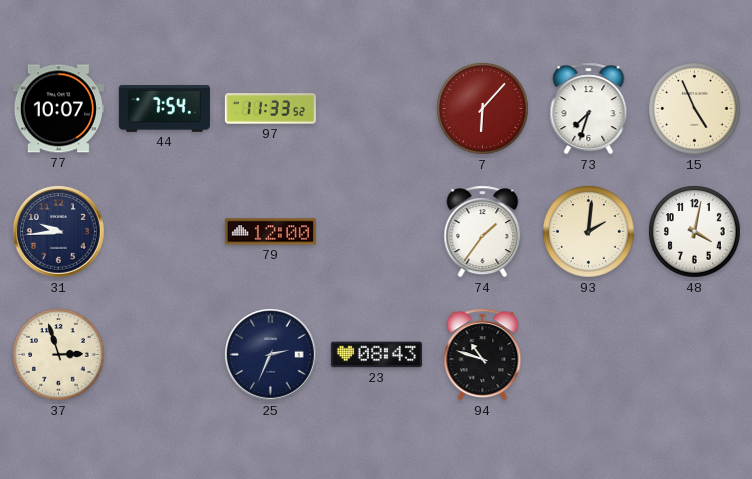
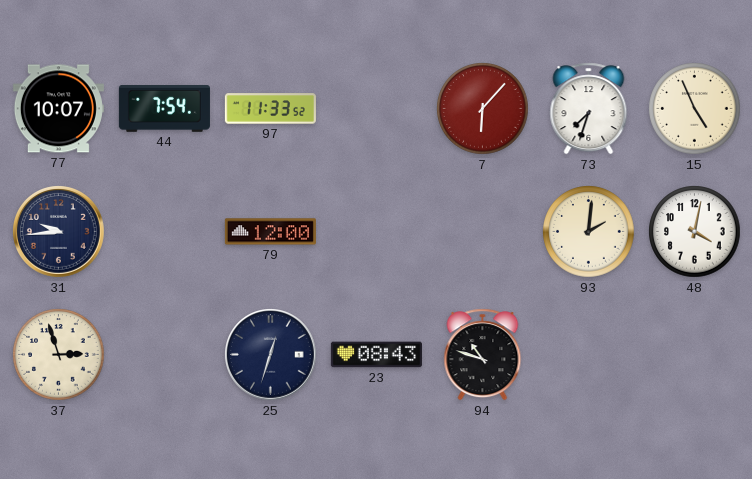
74: 1:36 -> none
25: 2:34 -> 12:33
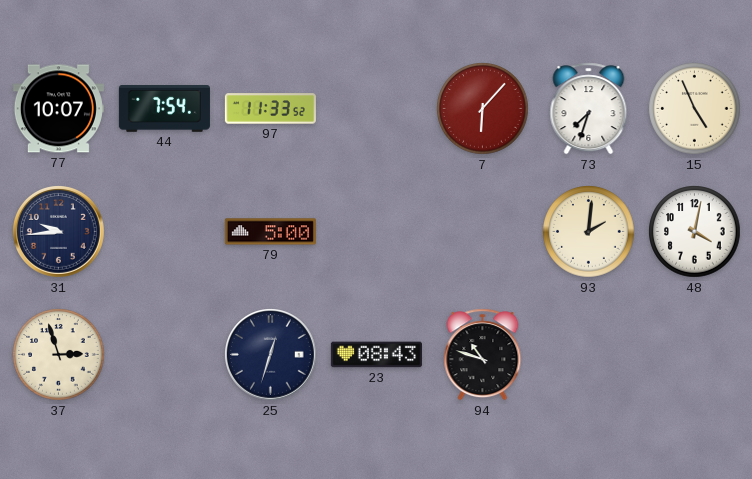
79: 12:00 -> 5:00
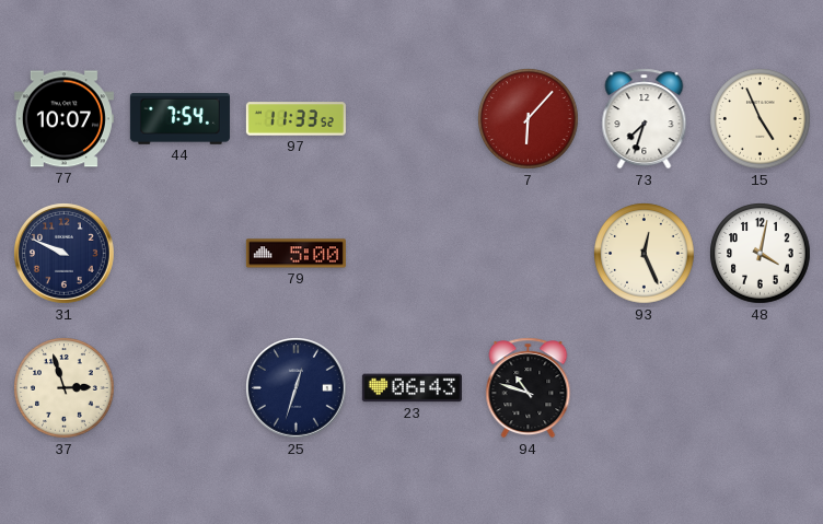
31: 9:44 -> 9:49
93: 2:01 -> 12:26
23: 08:43 -> 06:43
